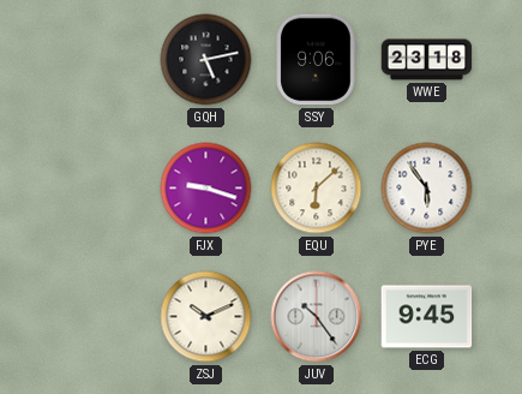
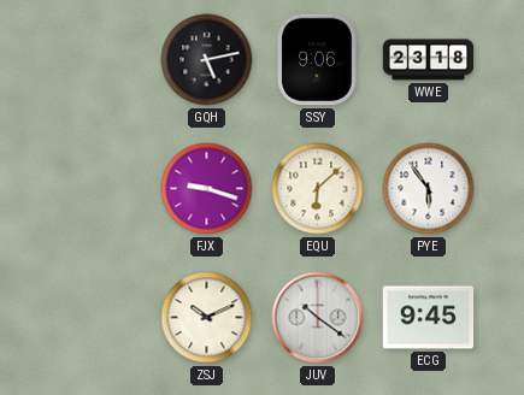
JUV: 10:24 -> 10:21
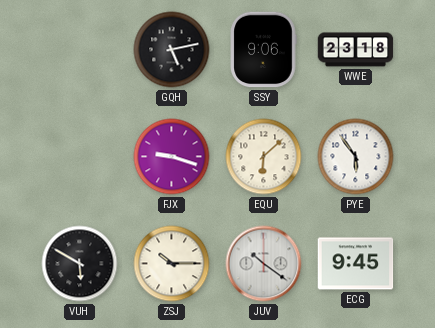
VUH: none -> 5:50
ZSJ: 10:11 -> 10:15
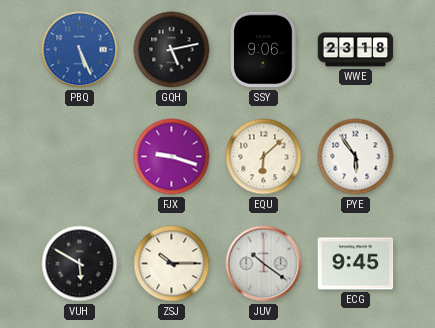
PBQ: none -> 5:26
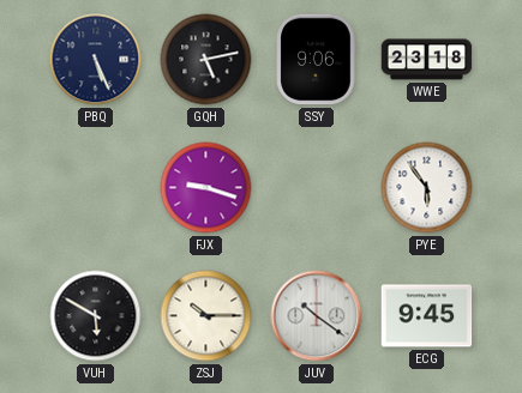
PBQ dial: blue -> navy
EQU: 6:08 -> none
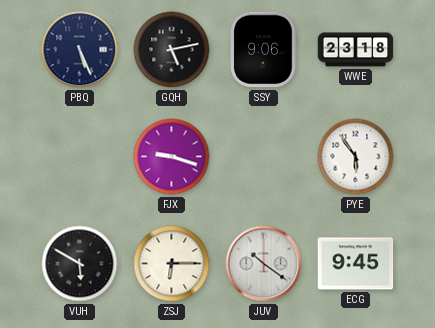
ZSJ: 10:15 -> 6:15
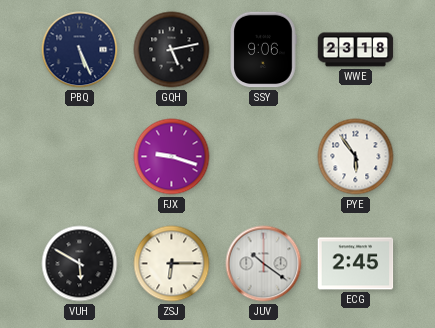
ECG: 9:45 -> 2:45
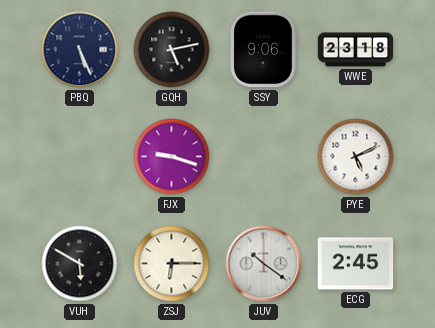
PYE: 5:54 -> 5:11
